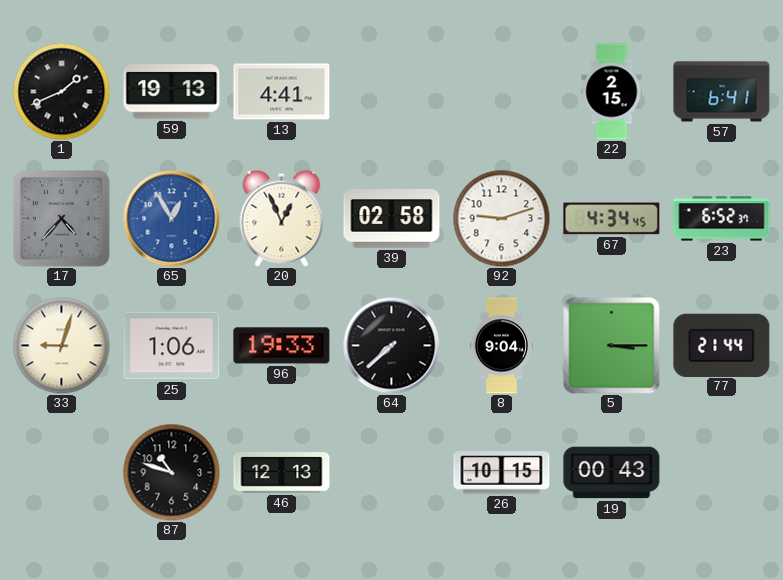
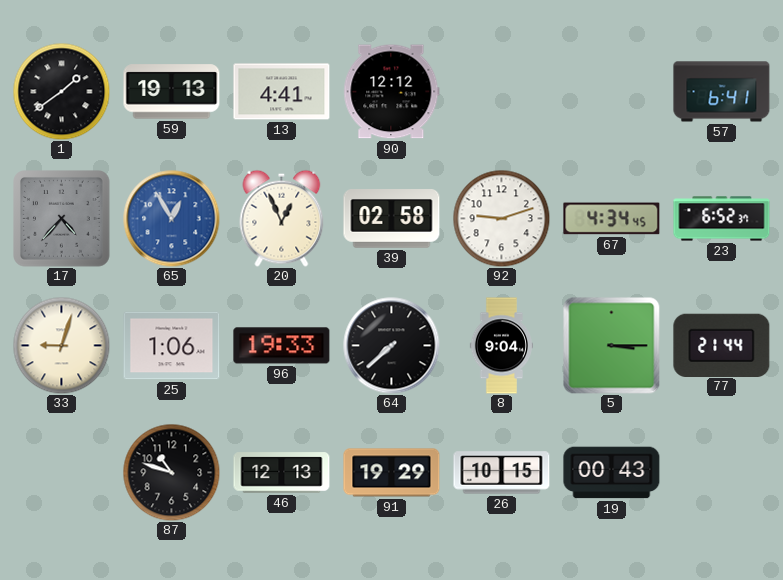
1: 1:41 -> 1:39
90: none -> 12:12
22: 2:15 -> none
91: none -> 19:29
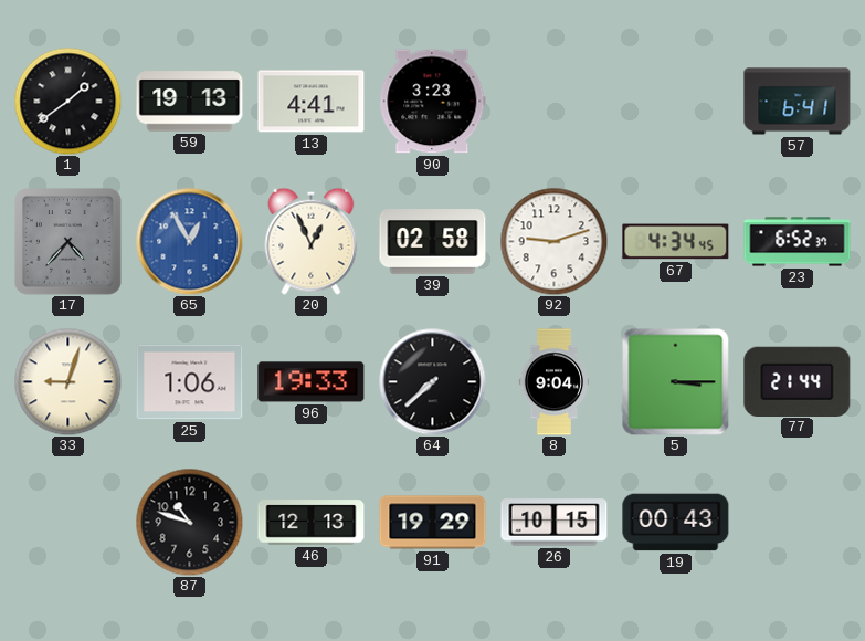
90: 12:12 -> 3:23
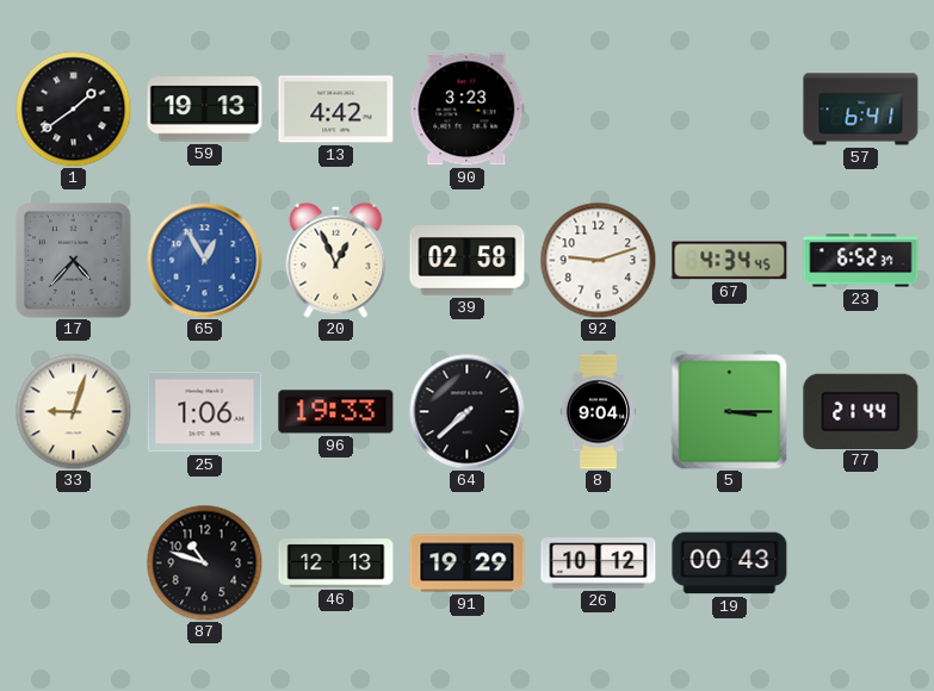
13: 4:41 -> 4:42
26: 10:15 -> 10:12
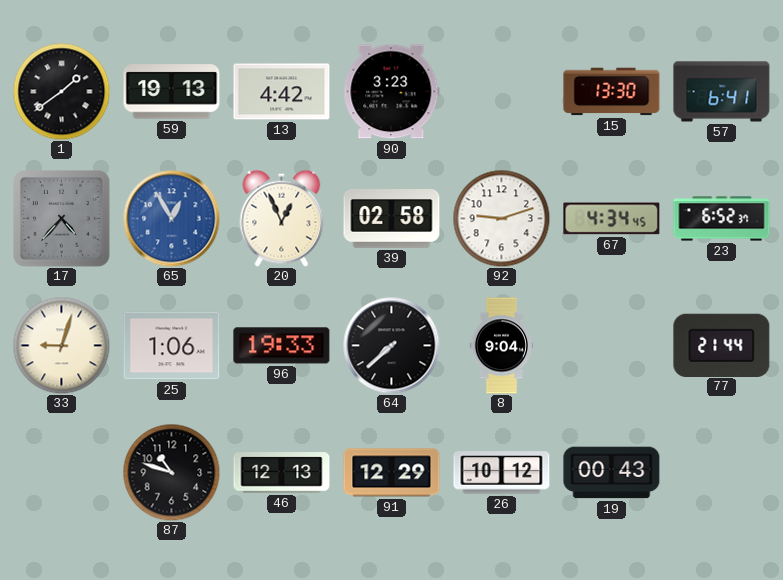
15: none -> 13:30
5: 3:15 -> none
91: 19:29 -> 12:29
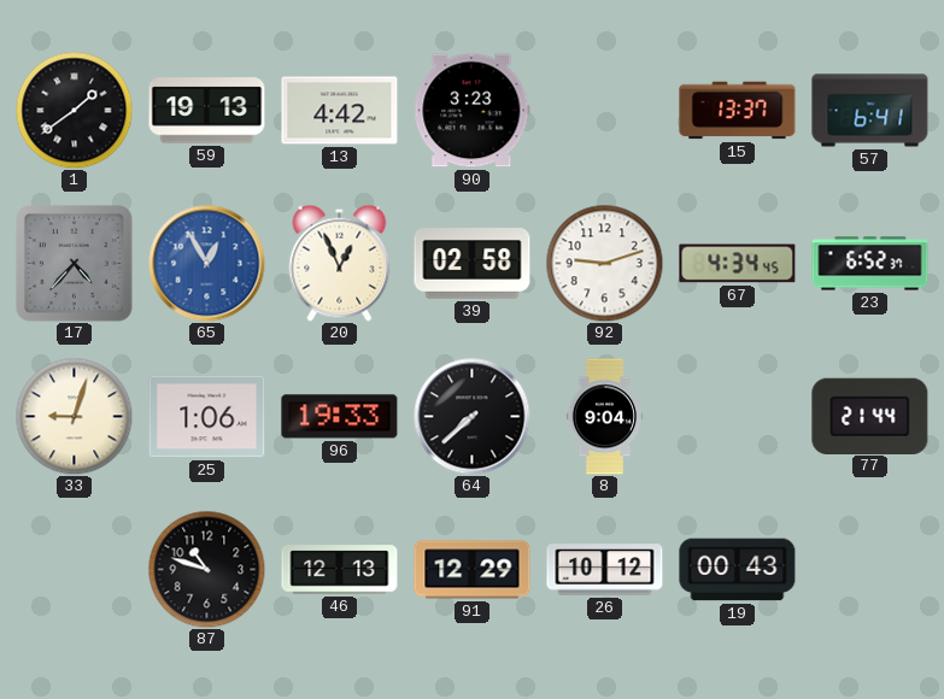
15: 13:30 -> 13:37
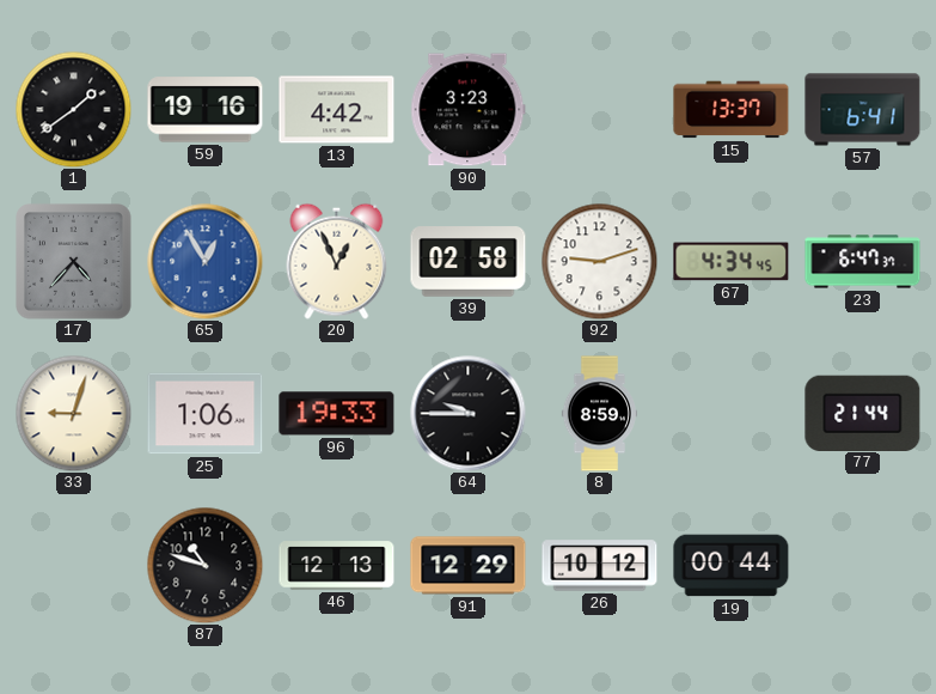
59: 19:13 -> 19:16
23: 6:52 -> 6:47
64: 7:38 -> 9:45
8: 9:04 -> 8:59
19: 00:43 -> 00:44
